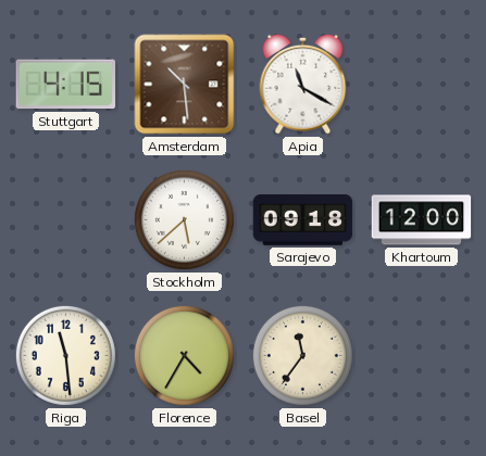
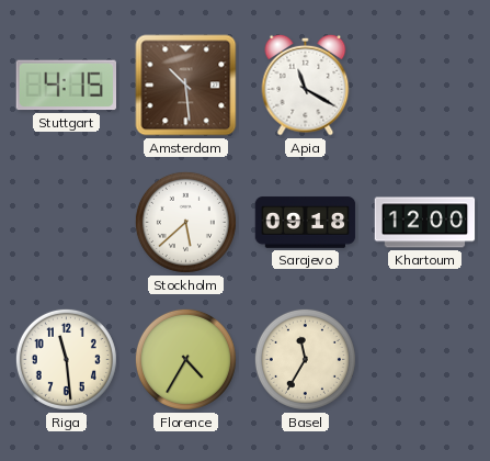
Basel: 11:36 -> 11:35
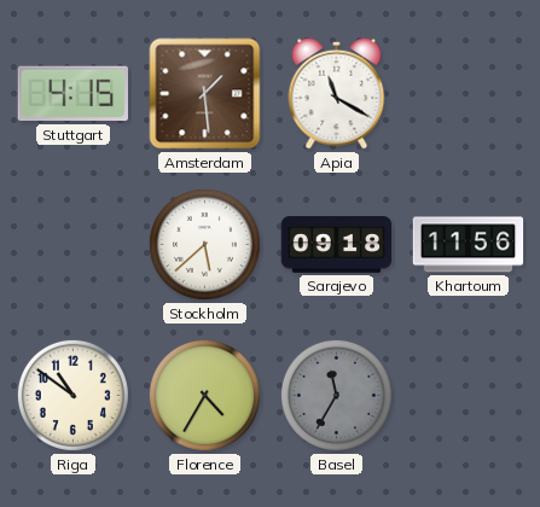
Amsterdam: 10:29 -> 1:29
Khartoum: 12:00 -> 11:56
Riga: 11:29 -> 10:51
Basel dial: cream -> grey
